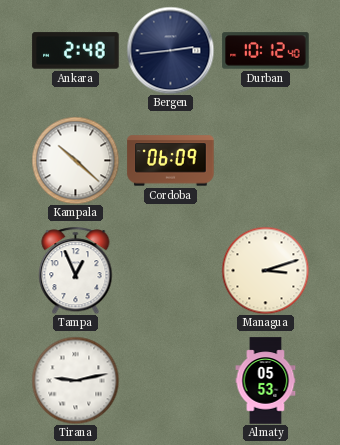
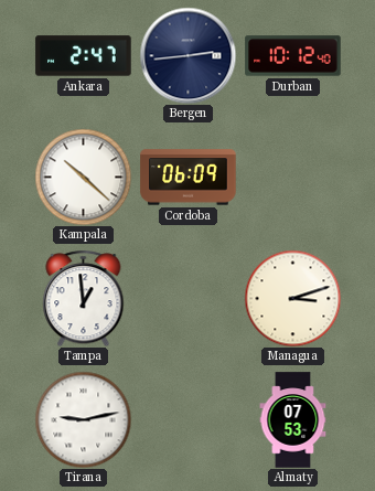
Ankara: 2:48 -> 2:47
Tampa: 12:56 -> 12:59
Almaty: 05:53 -> 07:53
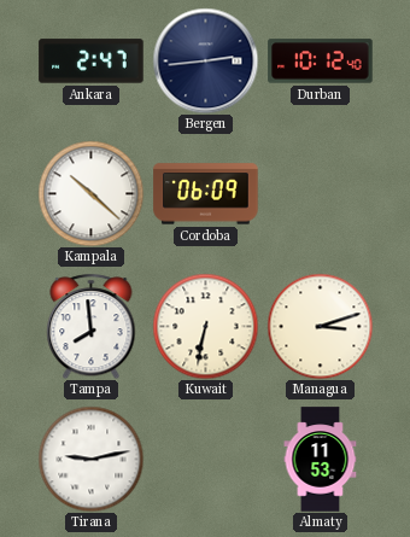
Tampa: 12:59 -> 7:59
Kuwait: none -> 6:32
Almaty: 07:53 -> 11:53
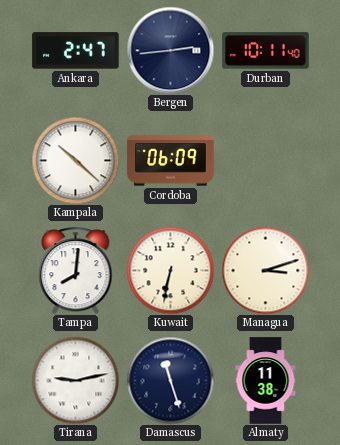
Durban: 10:12 -> 10:11
Tampa: 7:59 -> 8:01
Damascus: none -> 11:27
Almaty: 11:53 -> 11:38
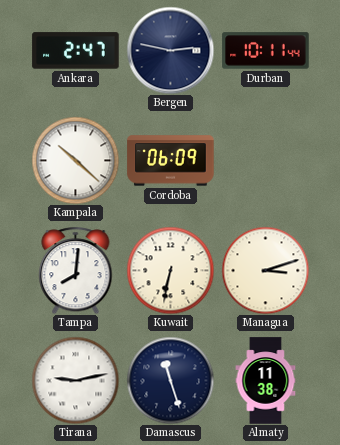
Bergen: 2:44 -> 2:47
Durban: 10:11:40 -> 10:11:44
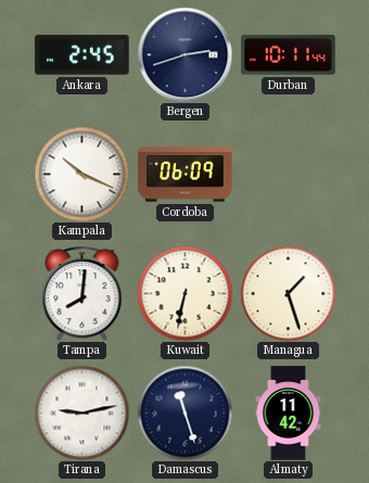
Ankara: 2:47 -> 2:45
Bergen: 2:47 -> 2:42
Kampala: 10:22 -> 10:19
Managua: 3:12 -> 1:27
Almaty: 11:38 -> 11:42
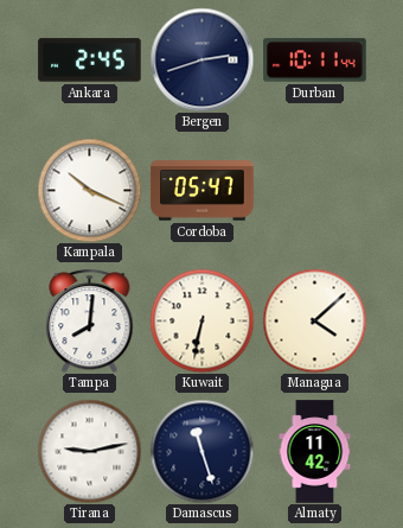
Cordoba: 06:09 -> 05:47
Managua: 1:27 -> 4:08
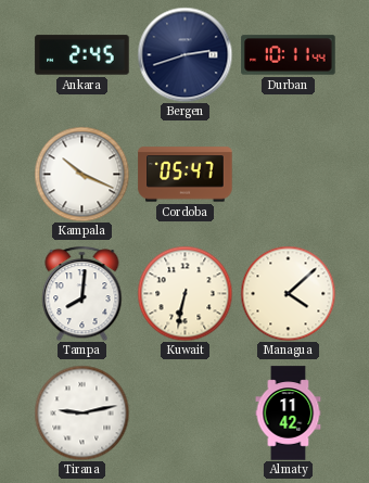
Damascus: 11:27 -> none
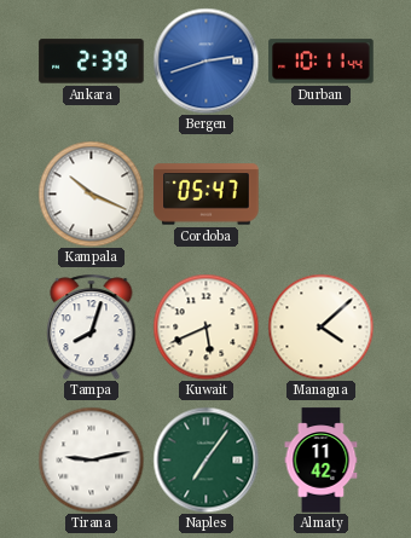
Ankara: 2:45 -> 2:39
Bergen dial: navy -> blue
Tampa: 8:01 -> 8:03
Kuwait: 6:32 -> 5:41
Naples: none -> 7:06
